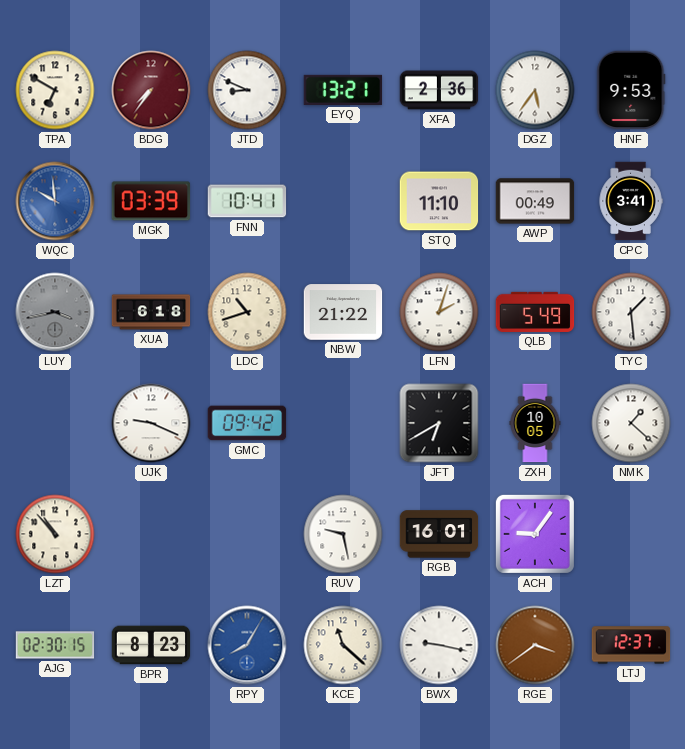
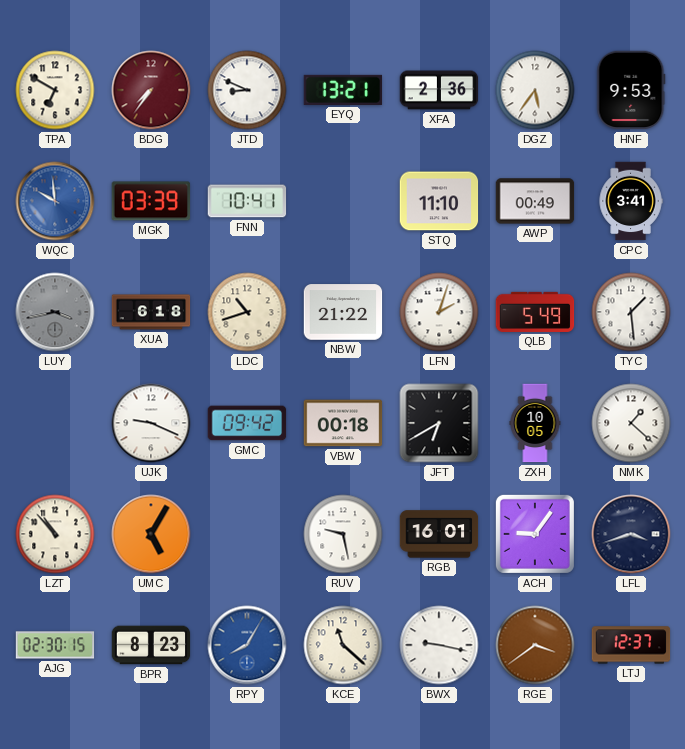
VBW: none -> 00:18
UMC: none -> 5:05
LFL: none -> 3:42
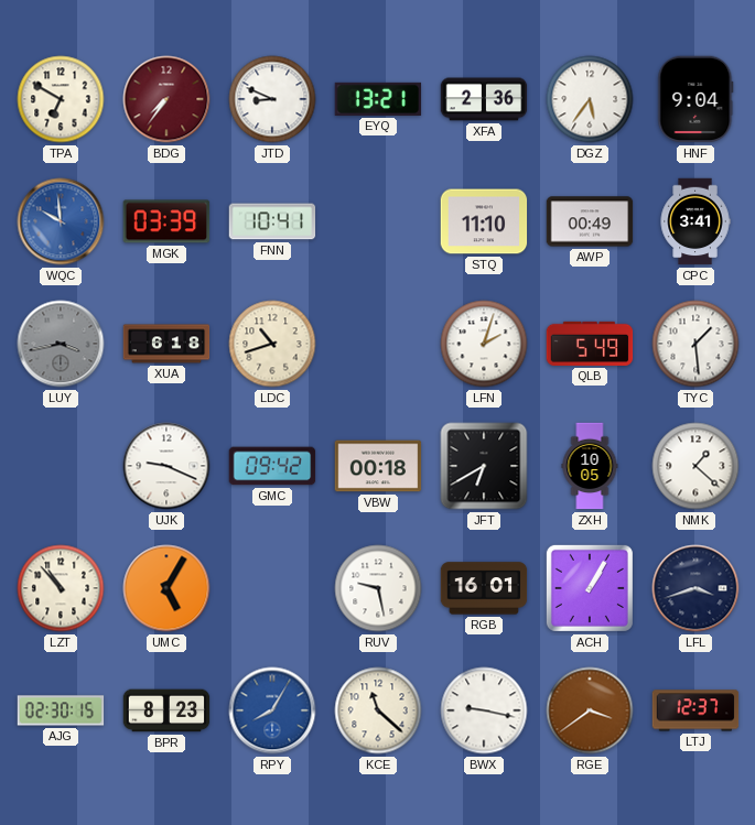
HNF: 9:53 -> 9:04
NBW: 21:22 -> none
ACH: 9:06 -> 1:05
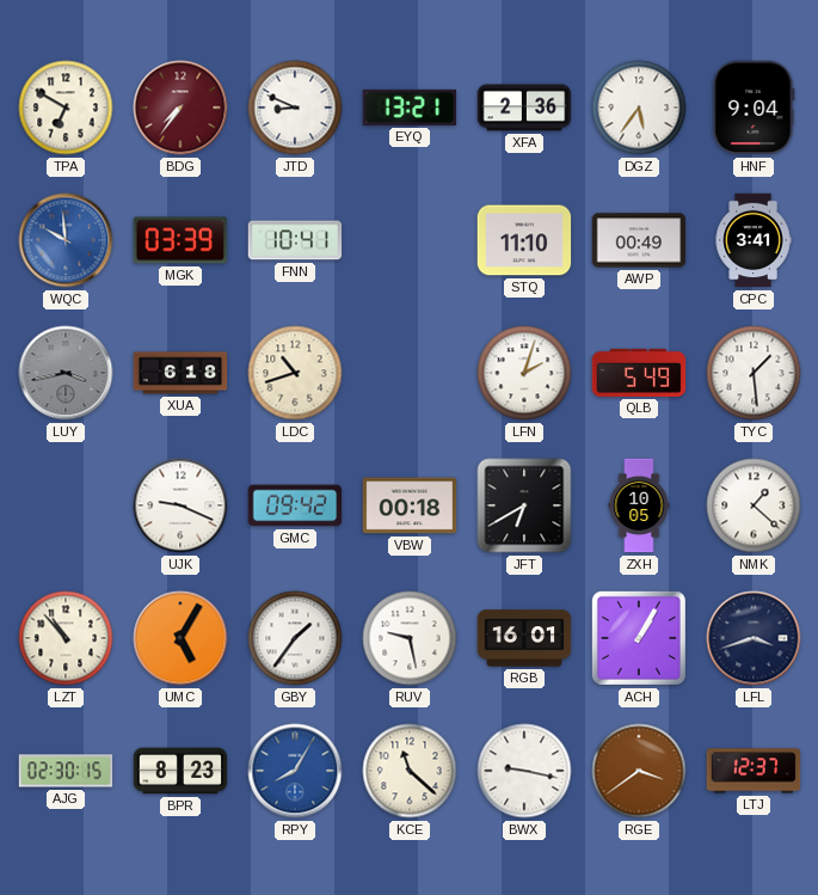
GBY: none -> 1:36
